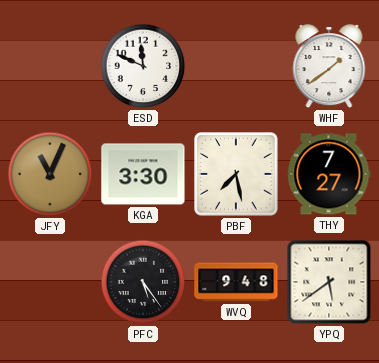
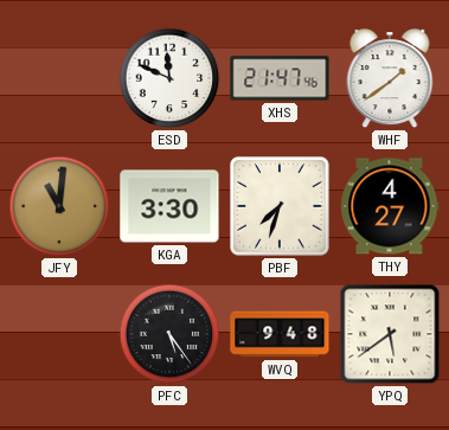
XHS: none -> 21:47
JFY: 11:04 -> 11:01
PBF: 7:28 -> 7:33
THY: 7:27 -> 4:27
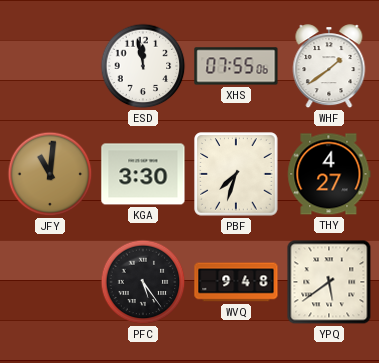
ESD: 11:49 -> 11:58
XHS: 21:47 -> 07:55
